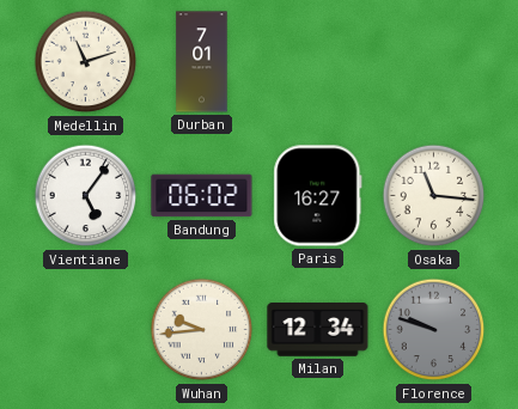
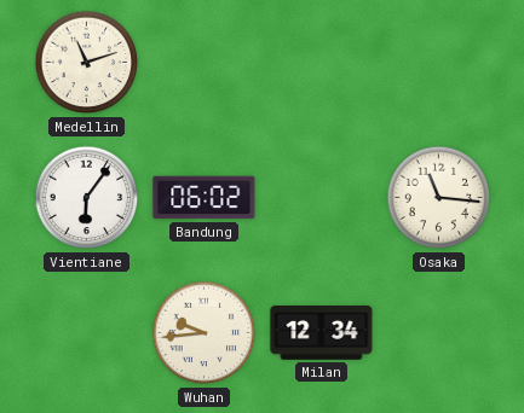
Durban: 7:01 -> none
Vientiane: 5:06 -> 6:06
Paris: 16:27 -> none
Florence: 9:48 -> none
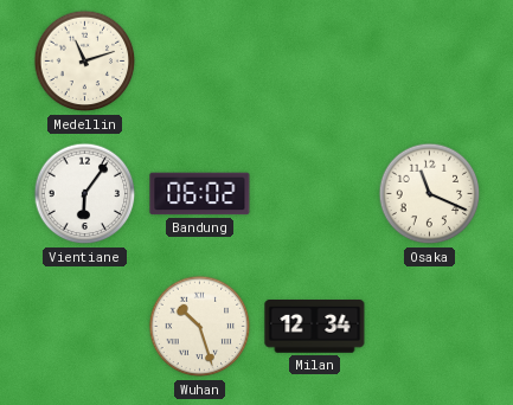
Osaka: 11:16 -> 11:19
Wuhan: 9:44 -> 10:27
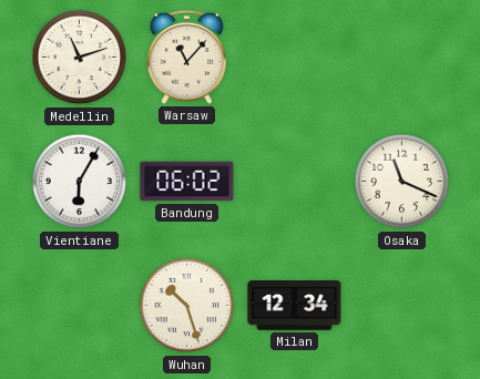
Warsaw: none -> 11:07
Vientiane: 6:06 -> 6:05
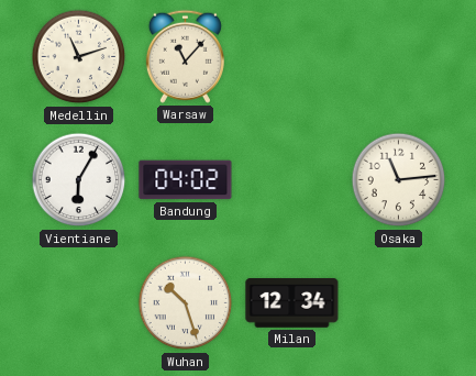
Bandung: 06:02 -> 04:02
Osaka: 11:19 -> 11:14
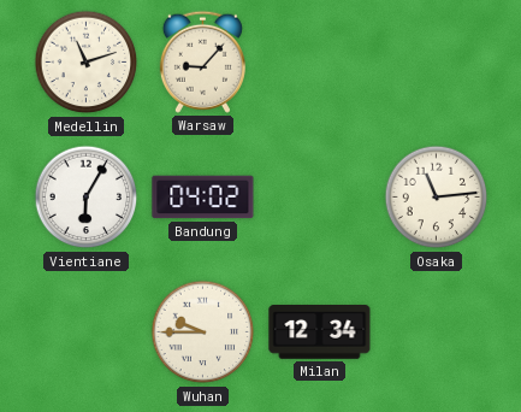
Warsaw: 11:07 -> 9:07
Wuhan: 10:27 -> 9:45
